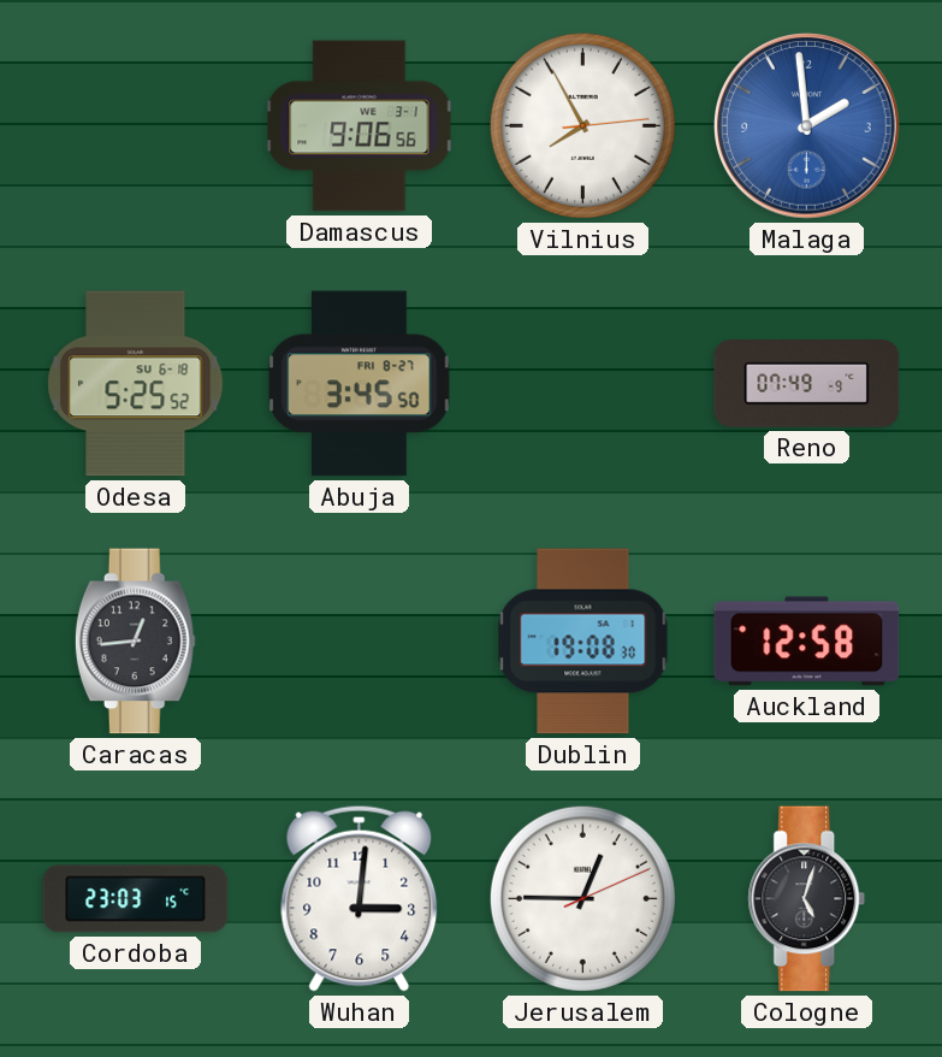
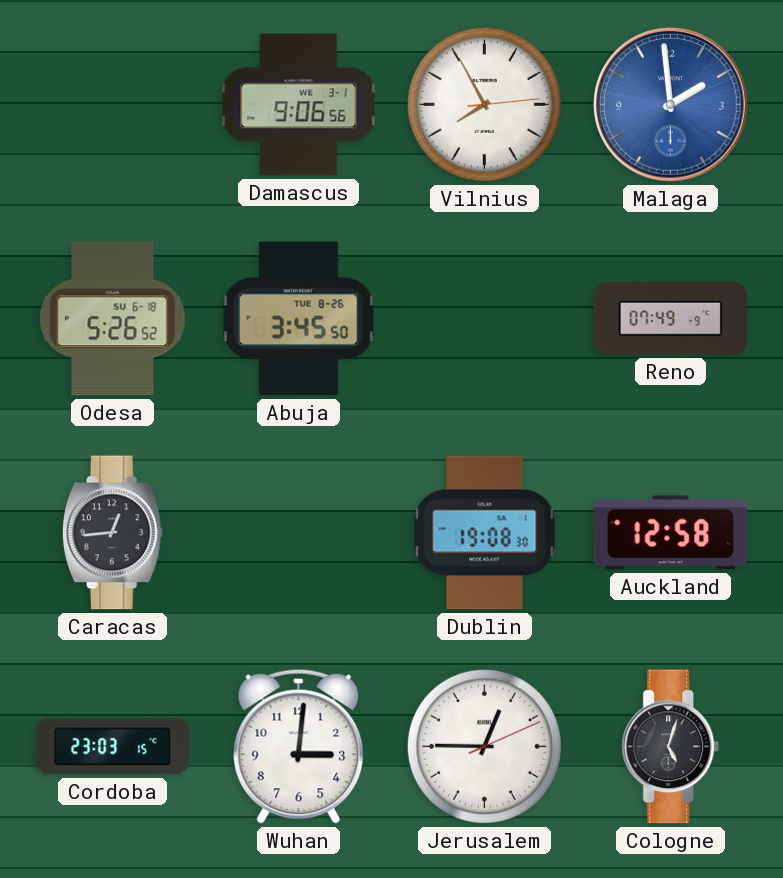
Odesa: 5:25 -> 5:26
Abuja date: FRI 8-27 -> TUE 8-26
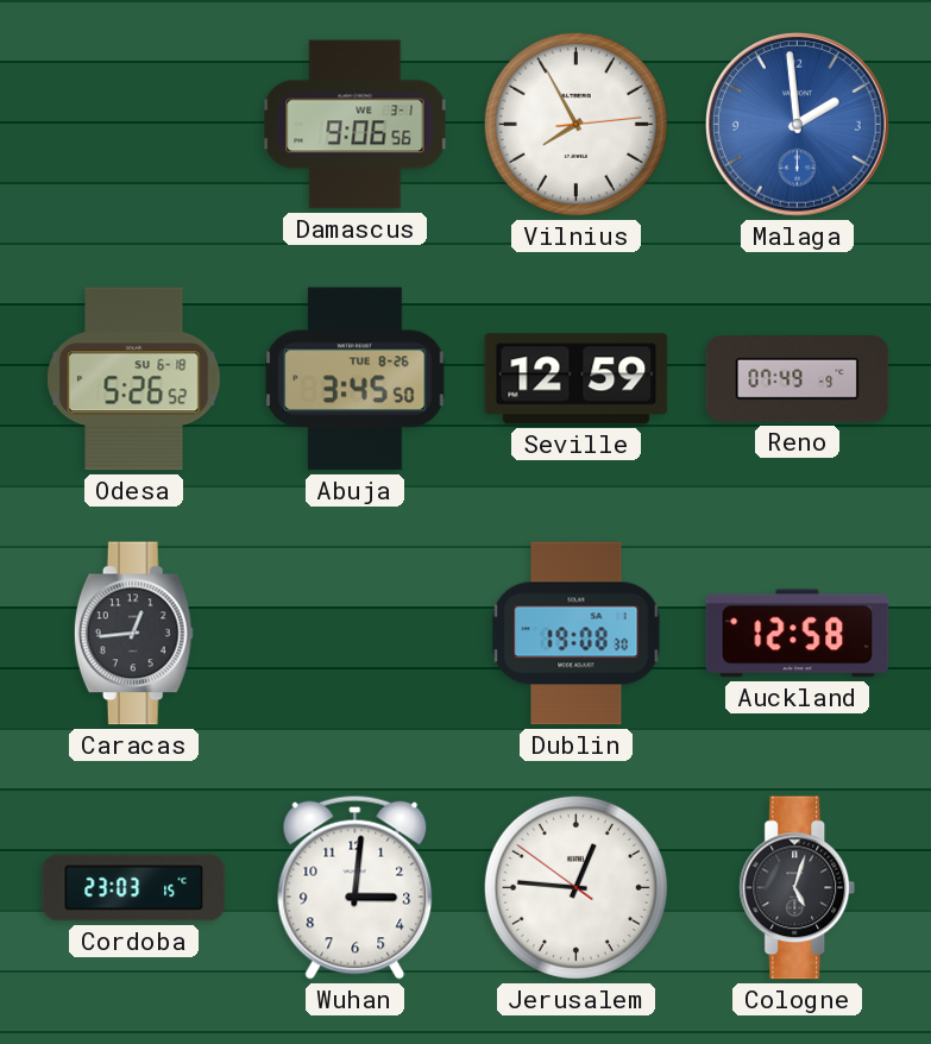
Seville: none -> 12:59
Jerusalem: 12:45:11 -> 12:45:51
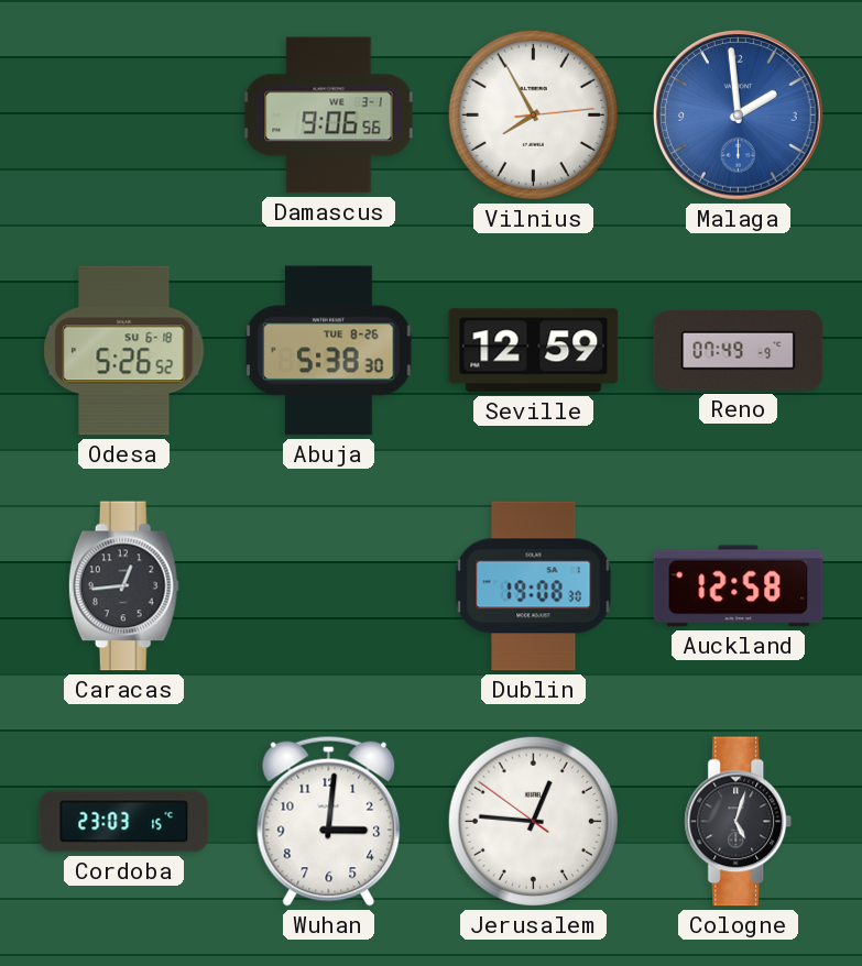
Abuja: 3:45 -> 5:38
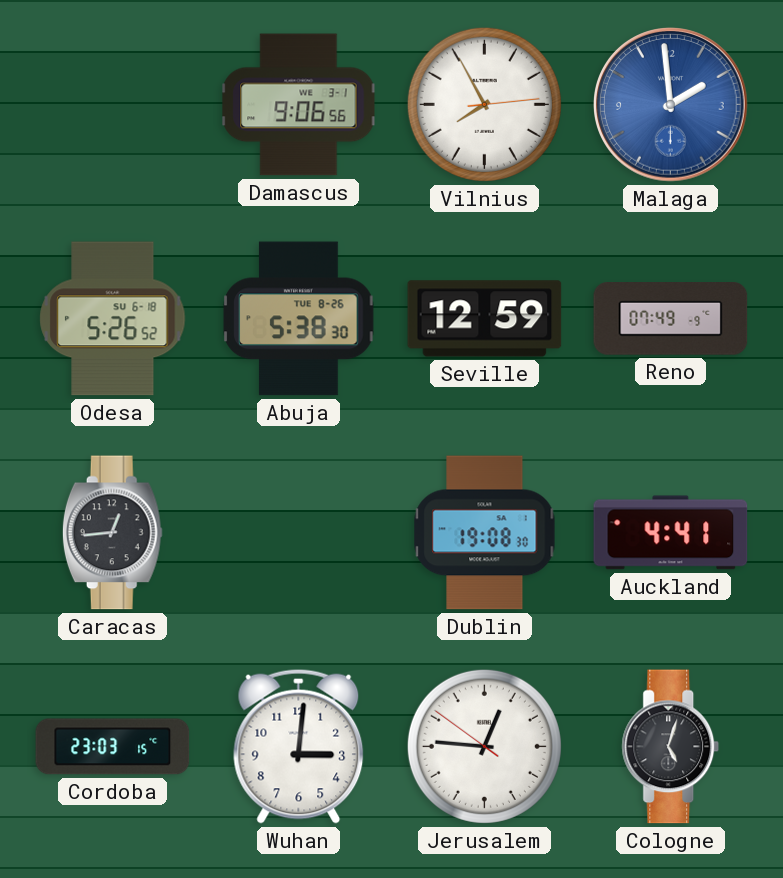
Auckland: 12:58 -> 4:41
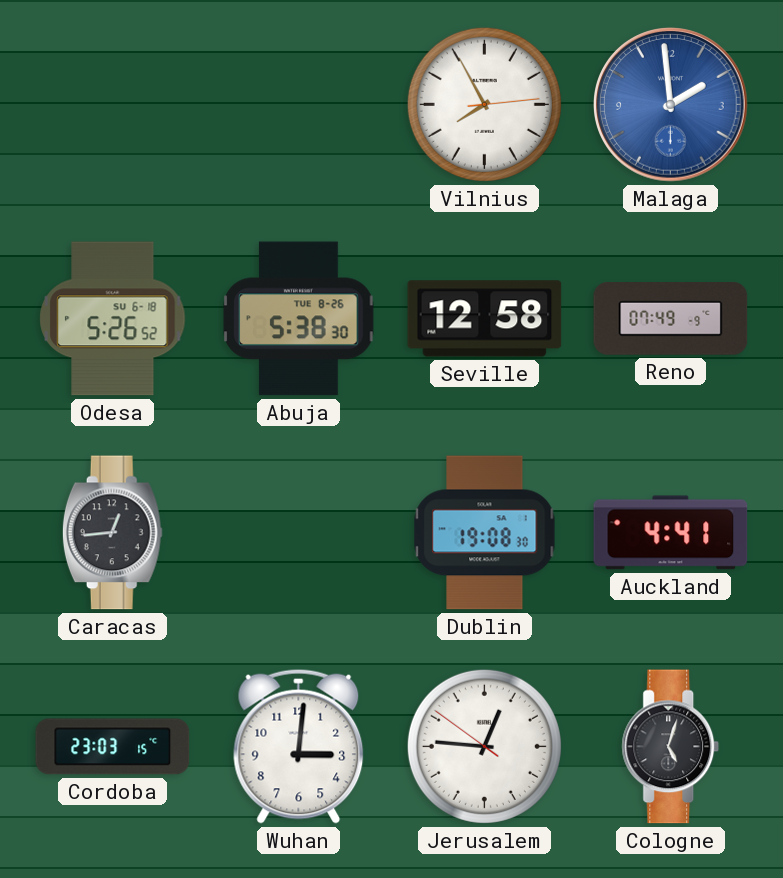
Damascus: 9:06 -> none
Seville: 12:59 -> 12:58
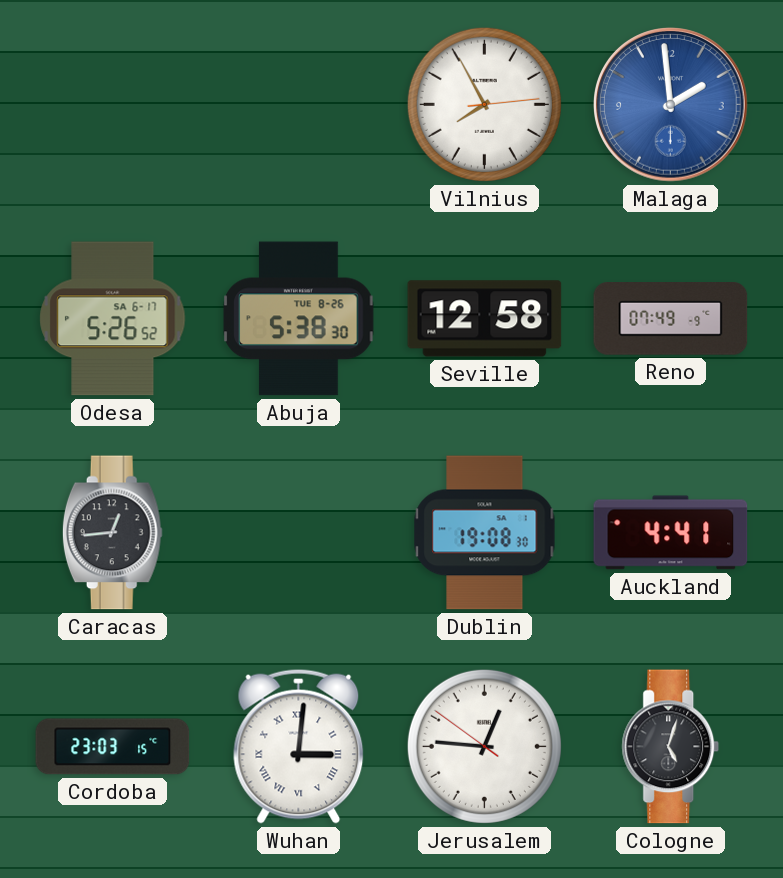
Odesa date: SU 6-18 -> SA 6-17
Wuhan numerals: Arabic -> Roman
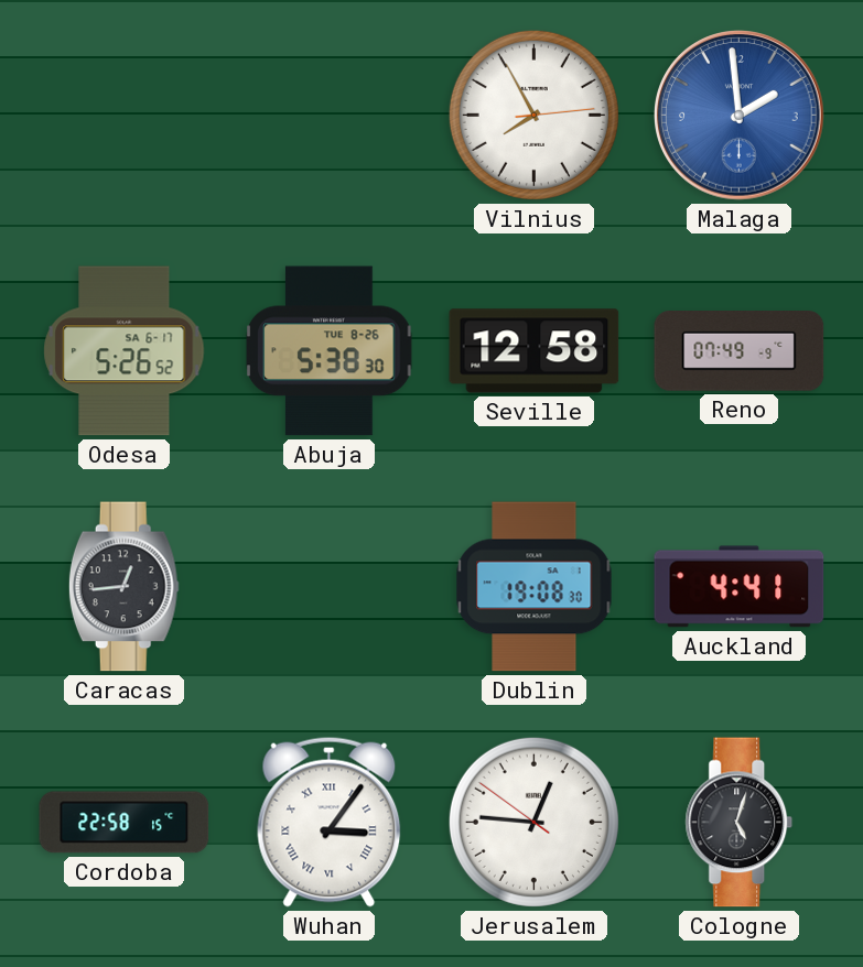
Cordoba: 23:03 -> 22:58
Wuhan: 3:01 -> 3:06
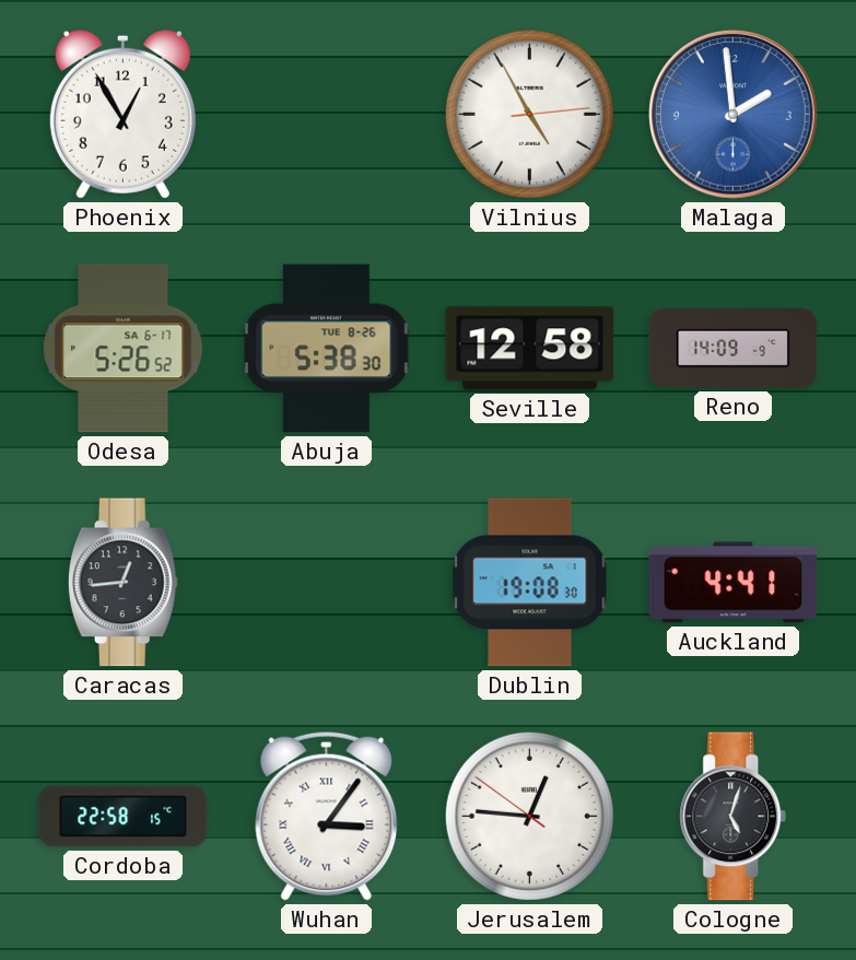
Phoenix: none -> 12:55
Vilnius: 7:55 -> 4:55
Reno: 07:49 -> 14:09
